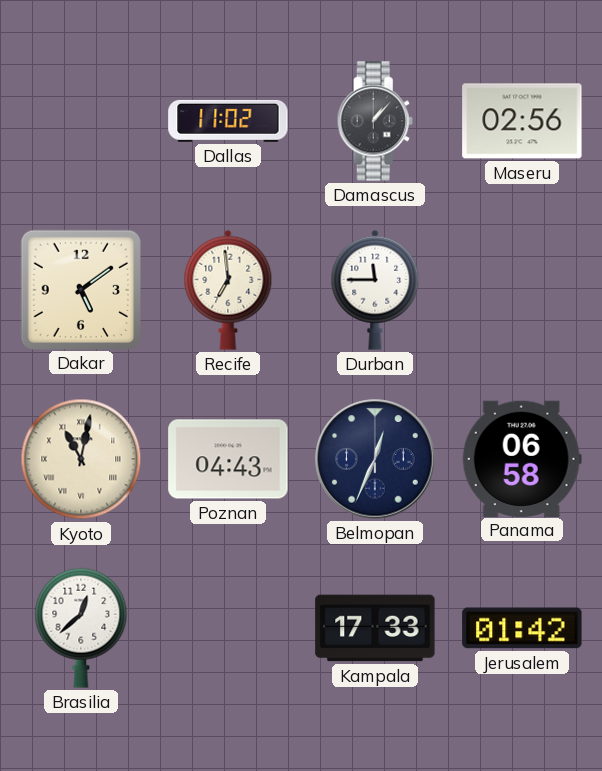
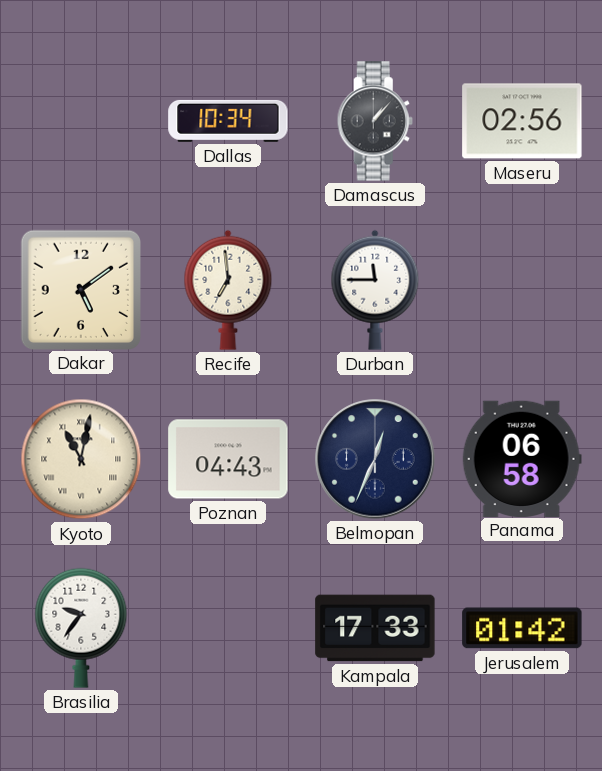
Dallas: 11:02 -> 10:34
Brasilia: 12:38 -> 9:36
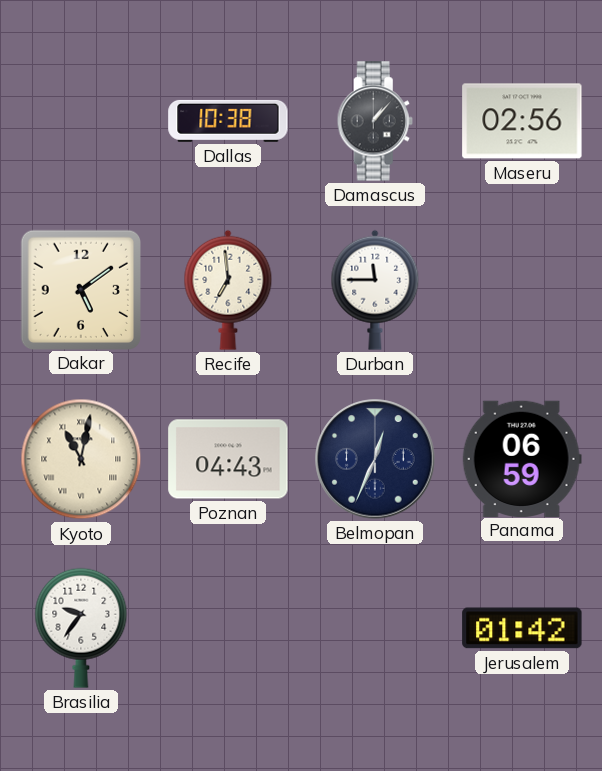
Dallas: 10:34 -> 10:38
Panama: 06:58 -> 06:59
Kampala: 17:33 -> none
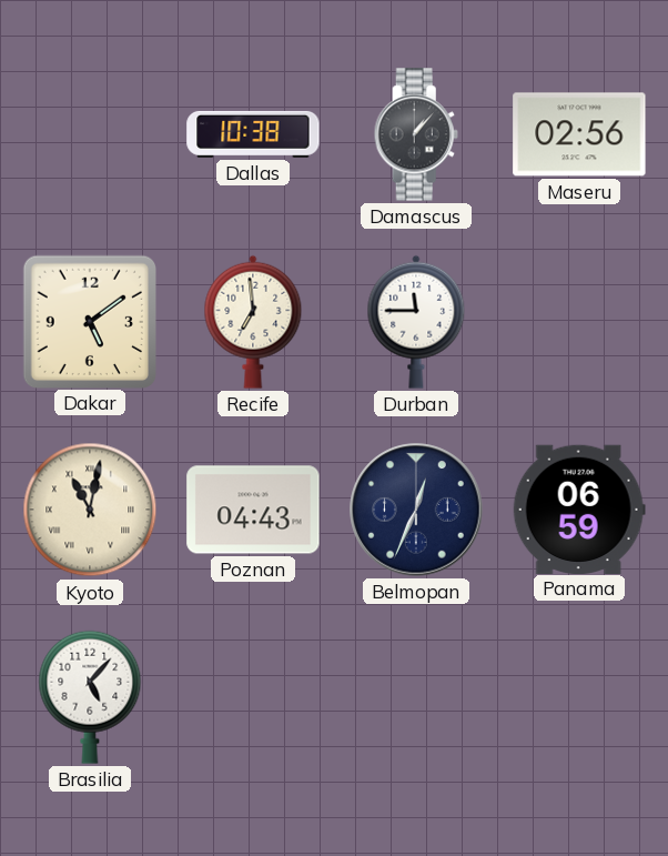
Brasilia: 9:36 -> 5:07
Jerusalem: 01:42 -> none
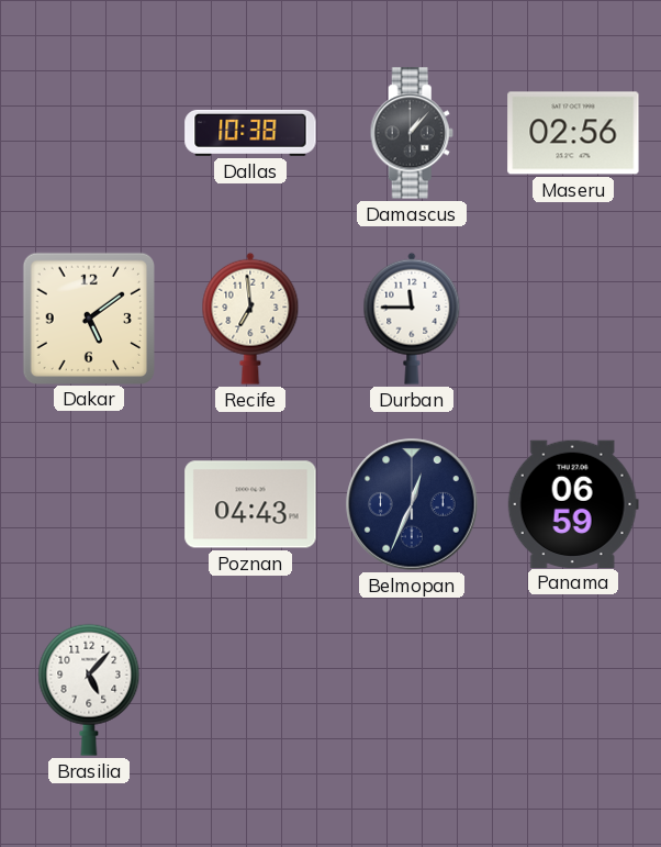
Kyoto: 11:02 -> none
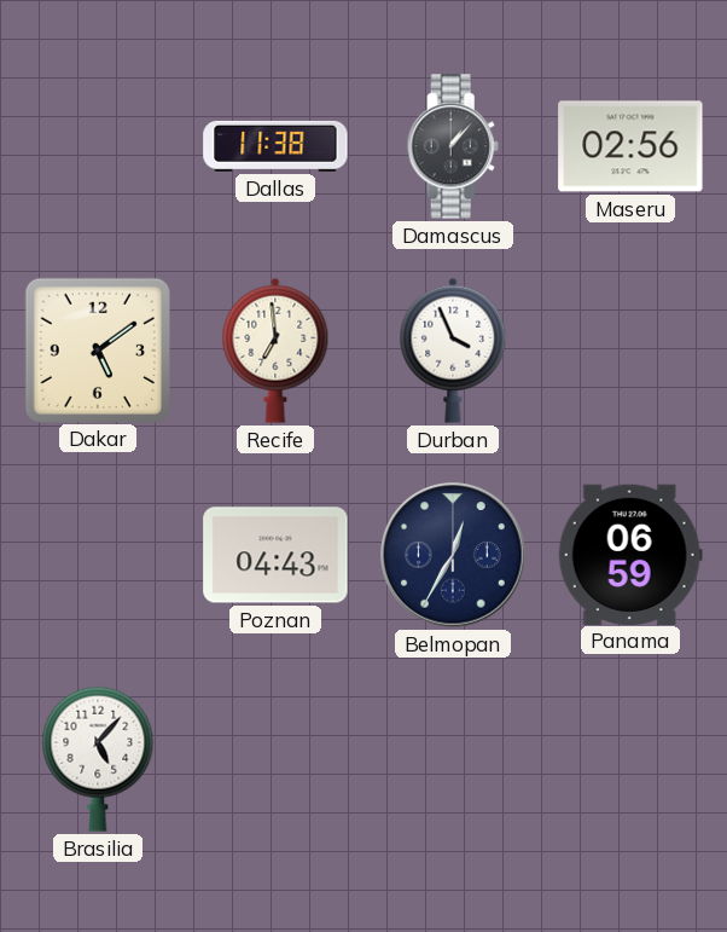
Dallas: 10:38 -> 11:38
Durban: 11:45 -> 3:56
Belmopan: 12:34 -> 12:35
